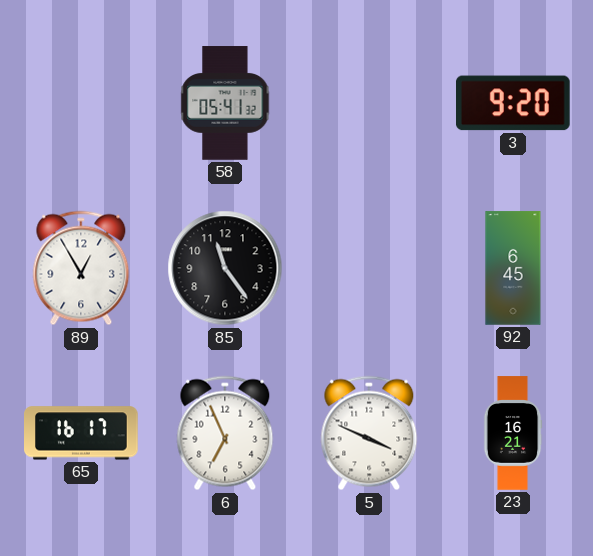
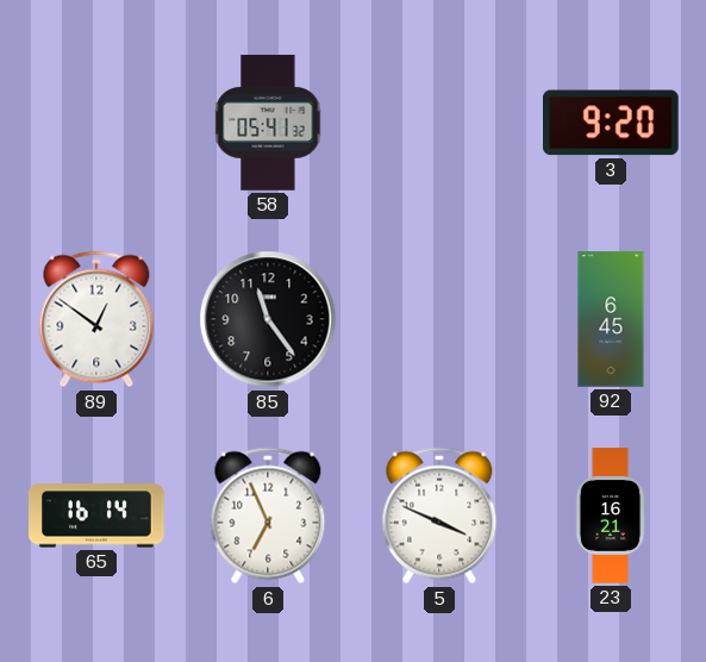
89: 12:55 -> 12:51
65: 16:17 -> 16:14
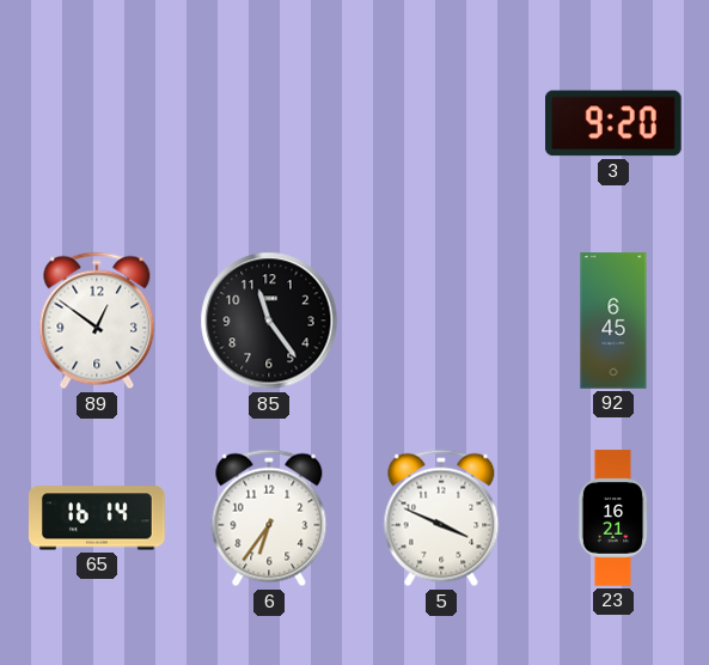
58: 05:41 -> none
6: 6:56 -> 6:36
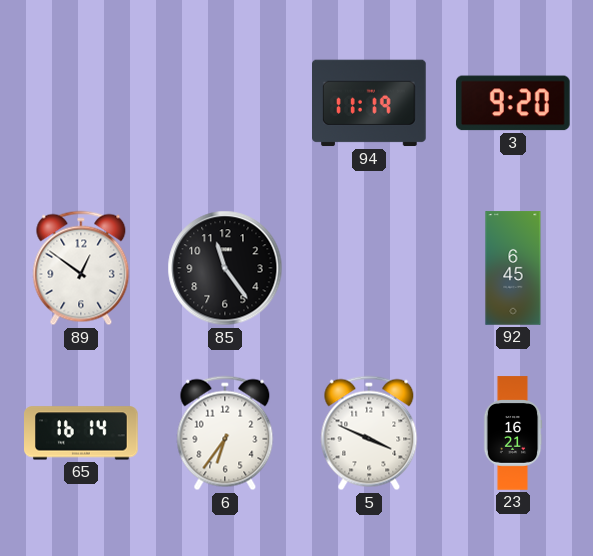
94: none -> 11:19
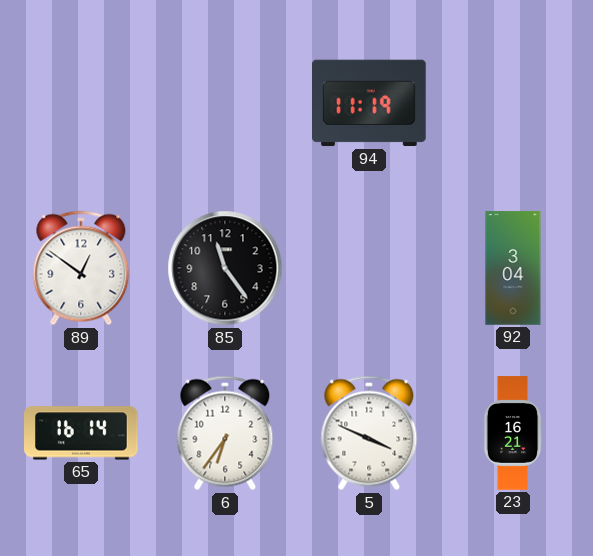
3: 9:20 -> none
92: 6:45 -> 3:04
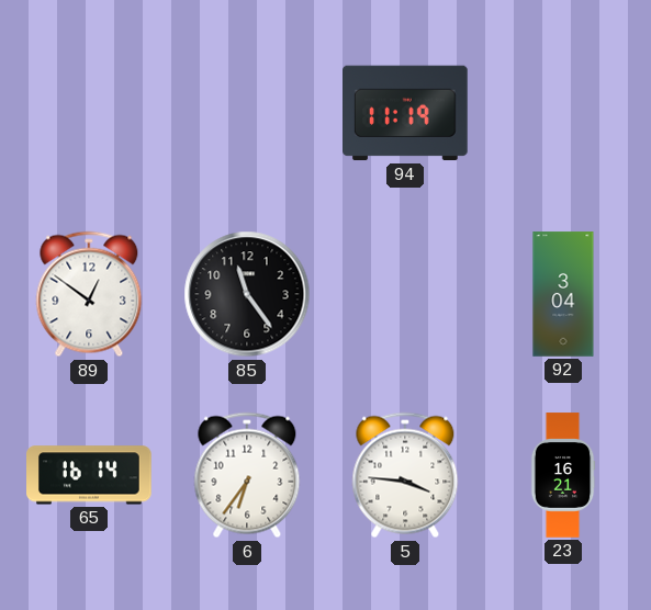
5: 3:49 -> 3:46
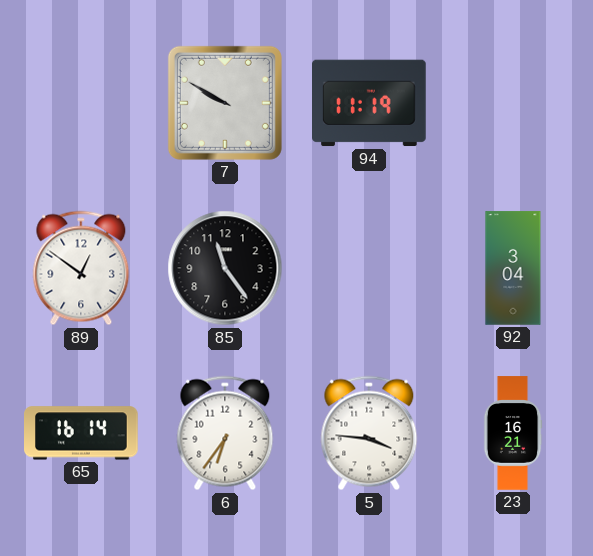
7: none -> 9:50
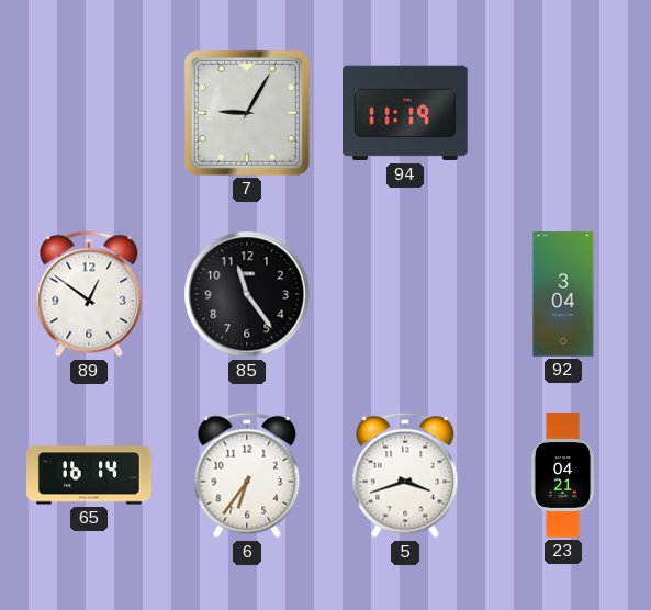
7: 9:50 -> 9:05
5: 3:46 -> 3:42
23: 16:21 -> 04:21
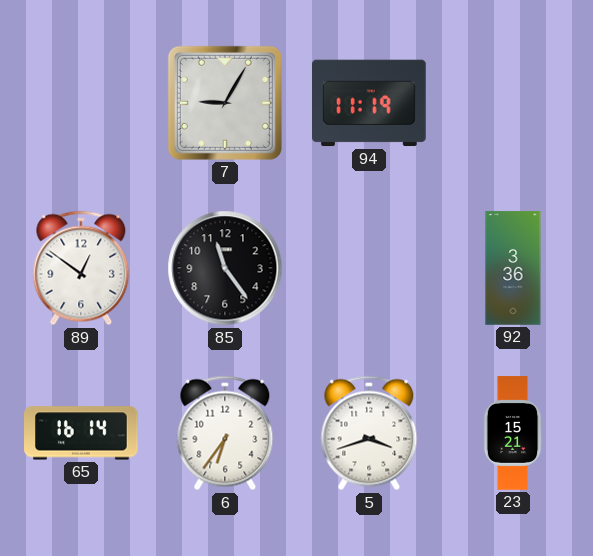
92: 3:04 -> 3:36
23: 04:21 -> 15:21
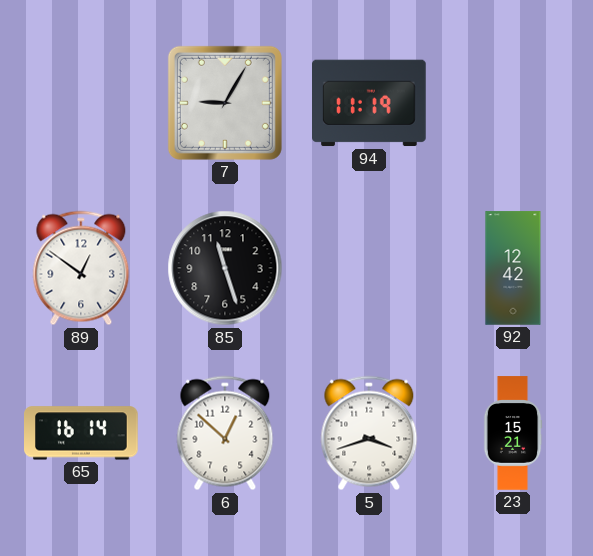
85: 11:24 -> 11:27
92: 3:36 -> 12:42
6: 6:36 -> 12:52
